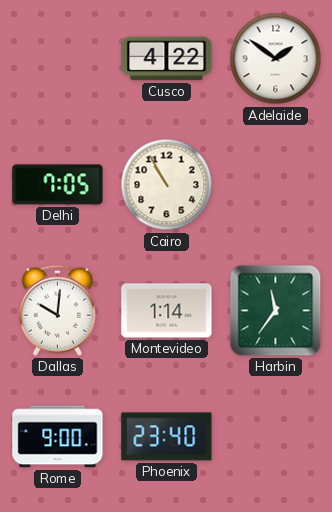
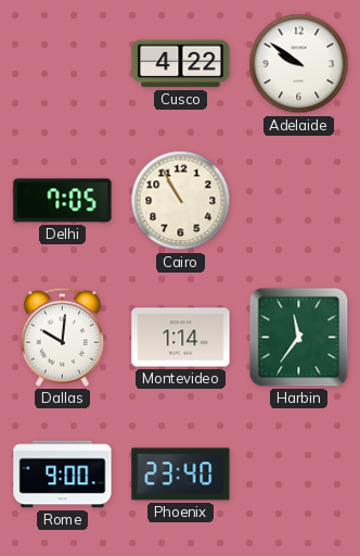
Adelaide: 1:51 -> 9:51
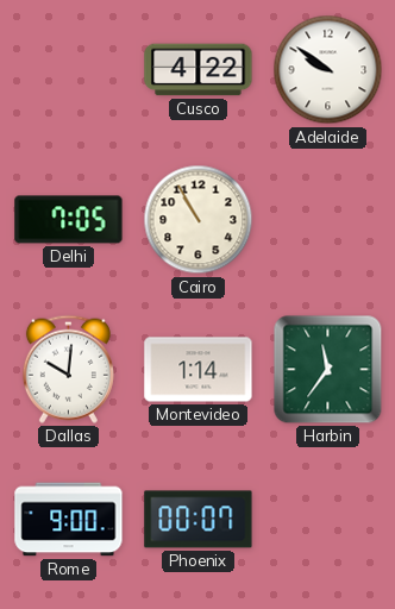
Phoenix: 23:40 -> 00:07
